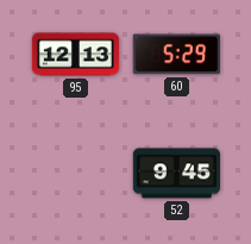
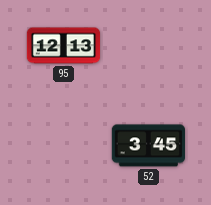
60: 5:29 -> none
52: 9:45 -> 3:45
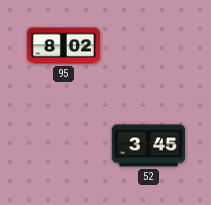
95: 12:13 -> 8:02
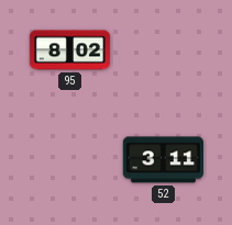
52: 3:45 -> 3:11
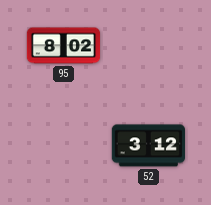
52: 3:11 -> 3:12
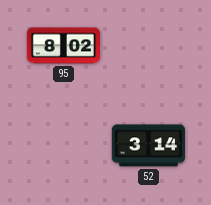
52: 3:12 -> 3:14
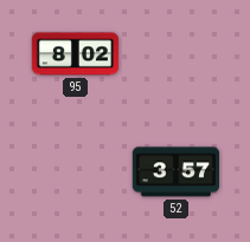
52: 3:14 -> 3:57
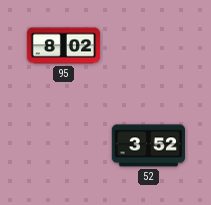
52: 3:57 -> 3:52
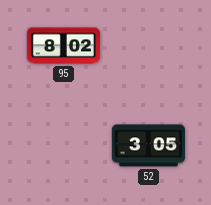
52: 3:52 -> 3:05
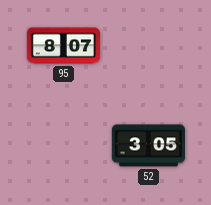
95: 8:02 -> 8:07
